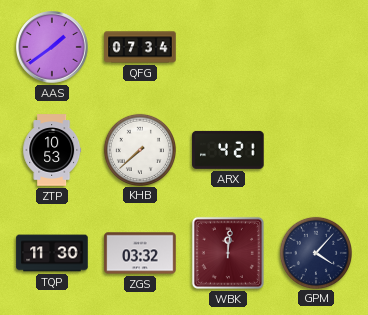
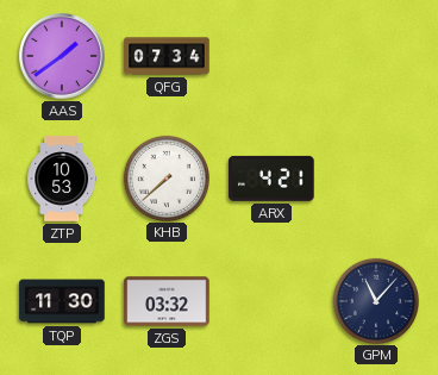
WBK: 12:01 -> none
GPM: 4:07 -> 11:07
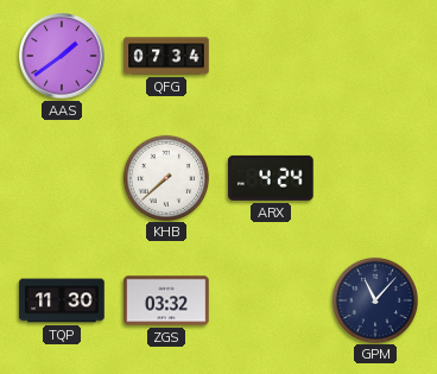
ZTP: 10:53 -> none
ARX: 4:21 -> 4:24
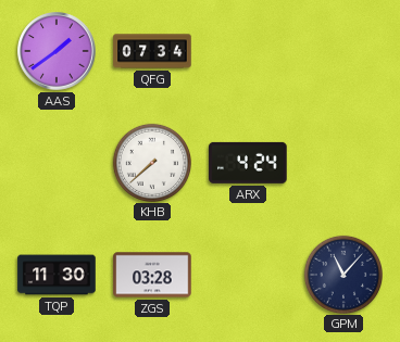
ZGS: 03:32 -> 03:28
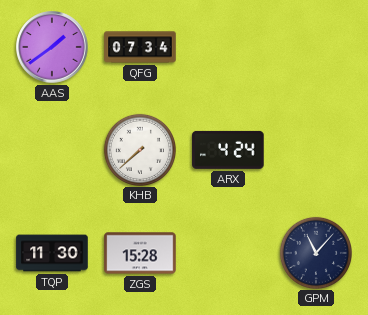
ZGS: 03:28 -> 15:28
